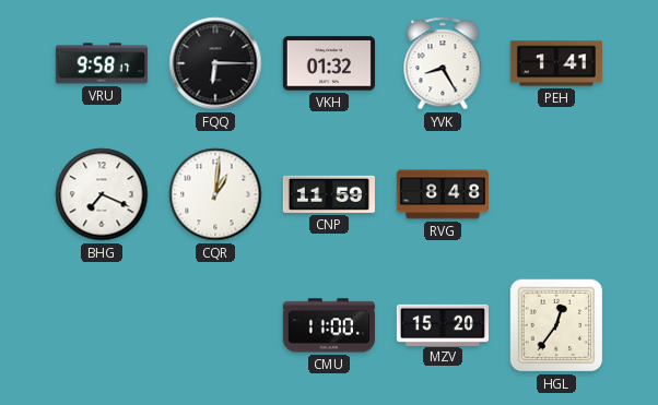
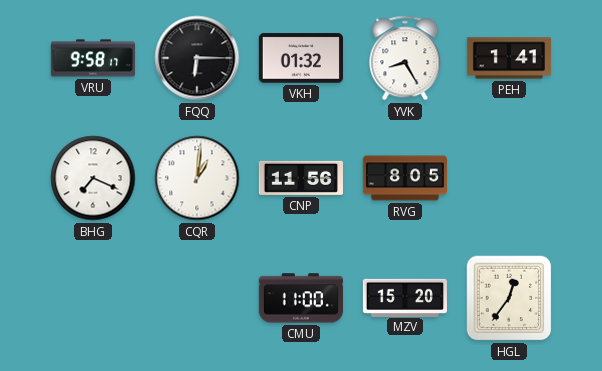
CNP: 11:59 -> 11:56
RVG: 8:48 -> 8:05
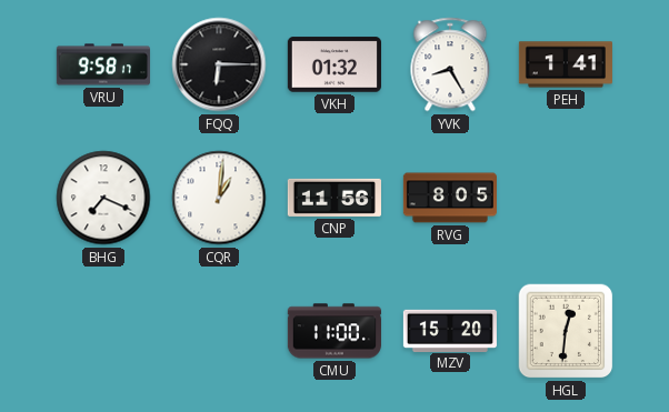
HGL: 12:36 -> 12:31
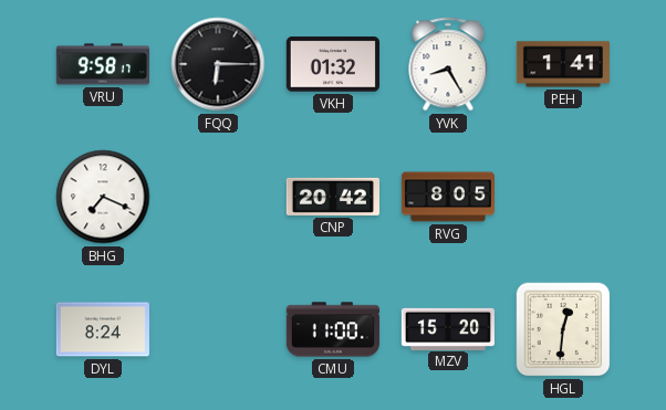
CQR: 1:01 -> none
CNP: 11:56 -> 20:42
DYL: none -> 8:24
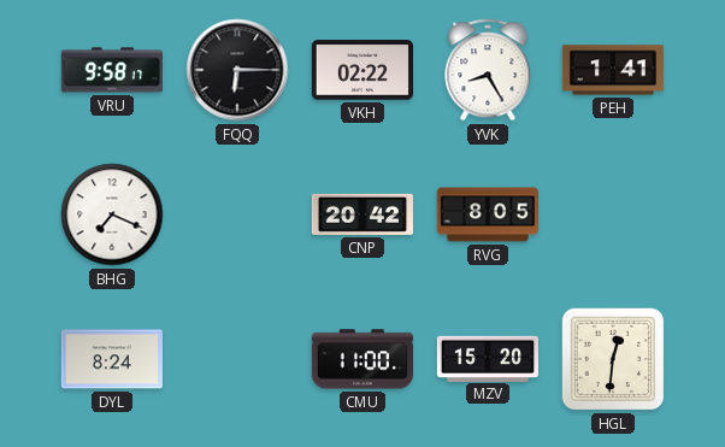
VKH: 01:32 -> 02:22
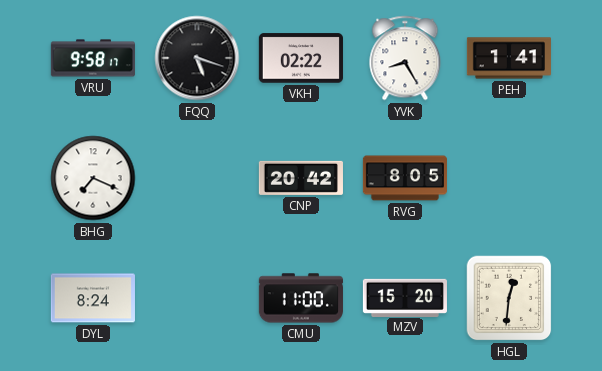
FQQ: 6:15 -> 5:18
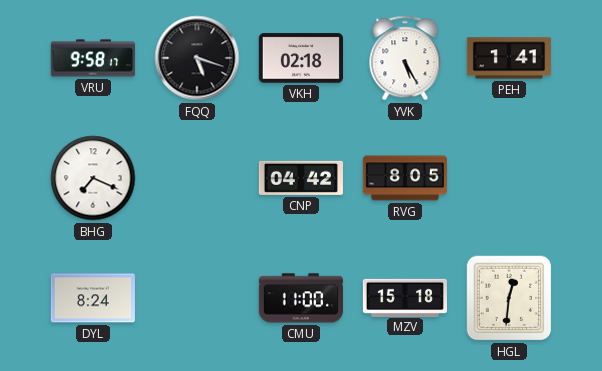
VKH: 02:22 -> 02:18
YVK: 8:25 -> 5:25
CNP: 20:42 -> 04:42
MZV: 15:20 -> 15:18
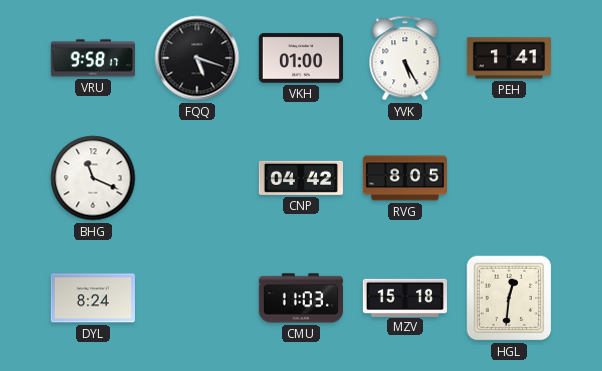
VKH: 02:18 -> 01:00
BHG: 7:19 -> 11:19
CMU: 11:00 -> 11:03
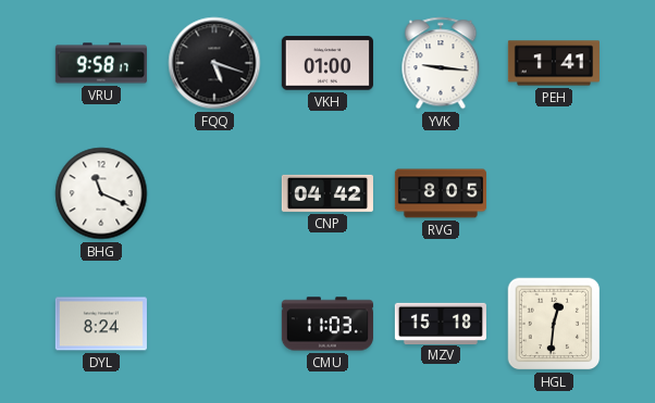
YVK: 5:25 -> 9:16
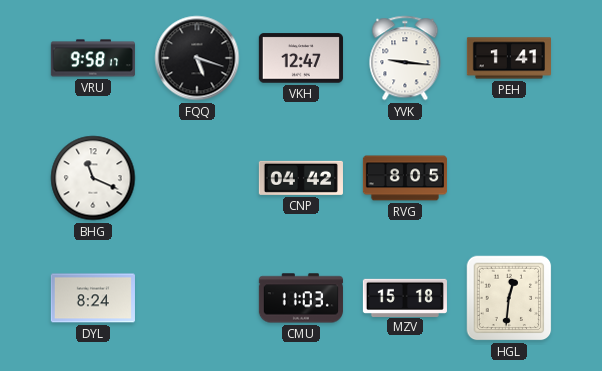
VKH: 01:00 -> 12:47
